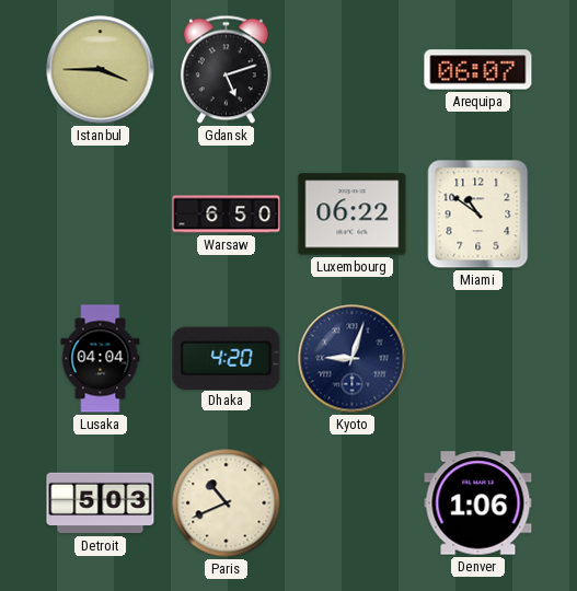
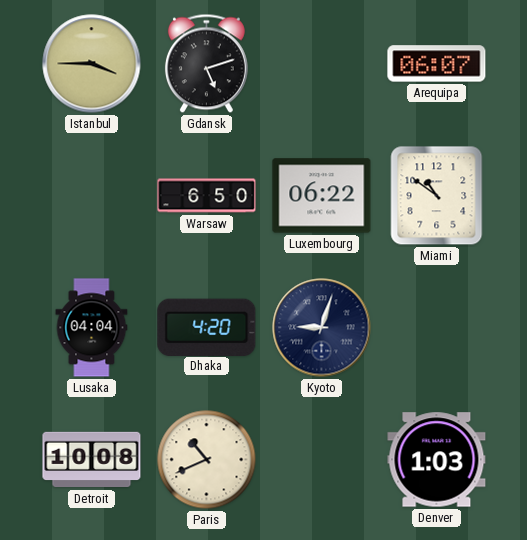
Detroit: 5:03 -> 10:08
Denver: 1:06 -> 1:03
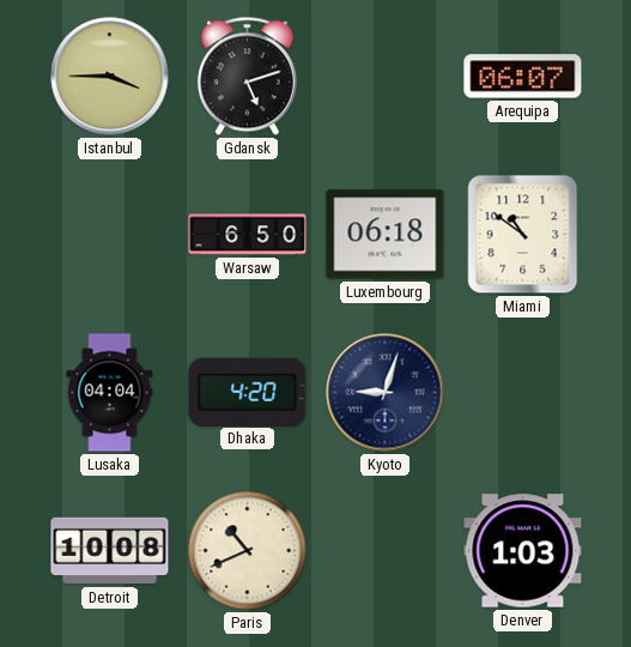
Luxembourg: 06:22 -> 06:18
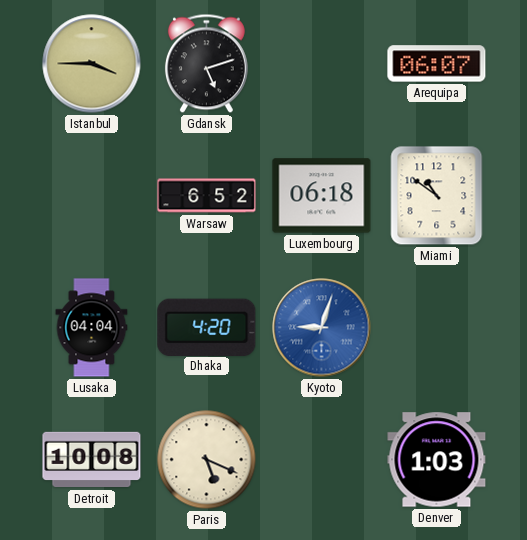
Warsaw: 6:50 -> 6:52
Kyoto dial: navy -> blue
Paris: 10:41 -> 5:19
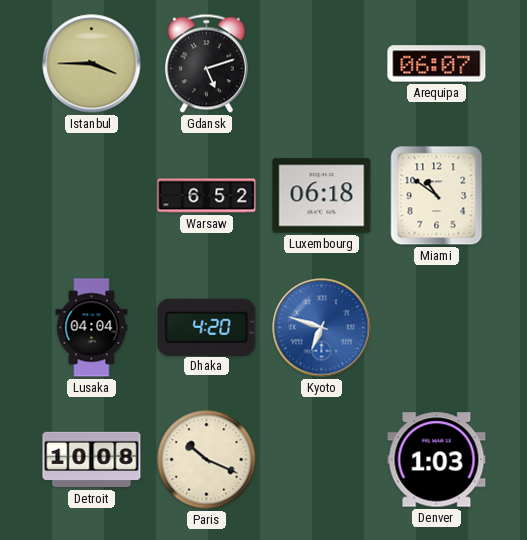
Kyoto: 9:03 -> 6:48
Paris: 5:19 -> 10:19
